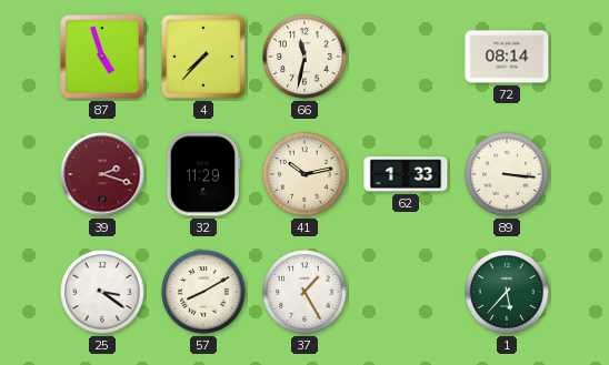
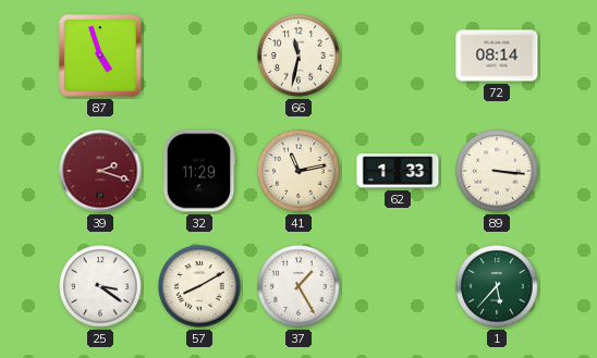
4: 7:37 -> none
41: 10:13 -> 11:13
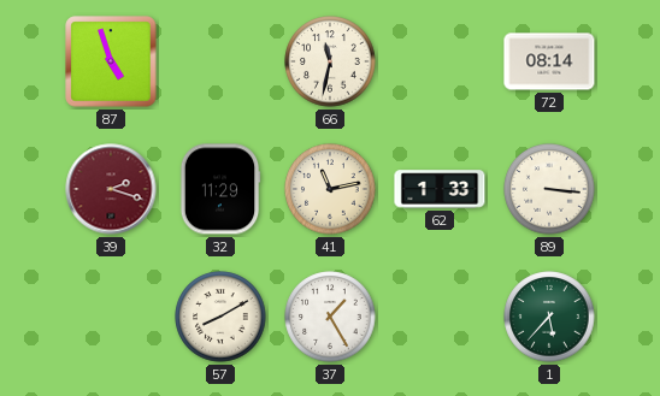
25: 3:21 -> none
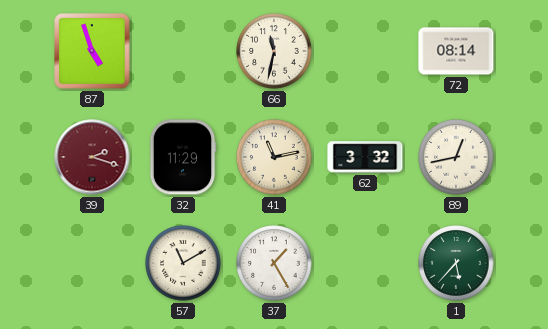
62: 1:33 -> 3:32
89: 3:16 -> 12:43
57: 8:10 -> 11:10
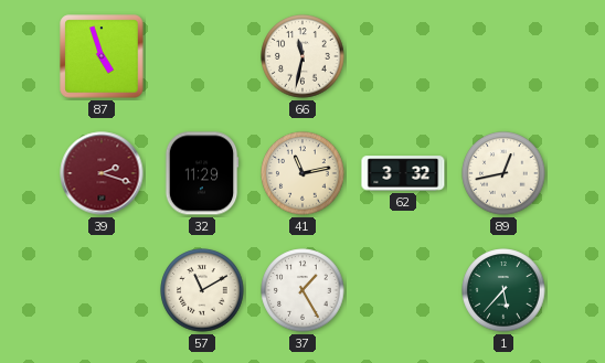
72: 08:14 -> none
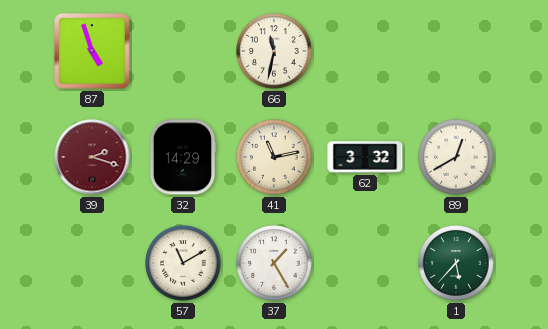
32: 11:29 -> 14:29
89: 12:43 -> 12:40
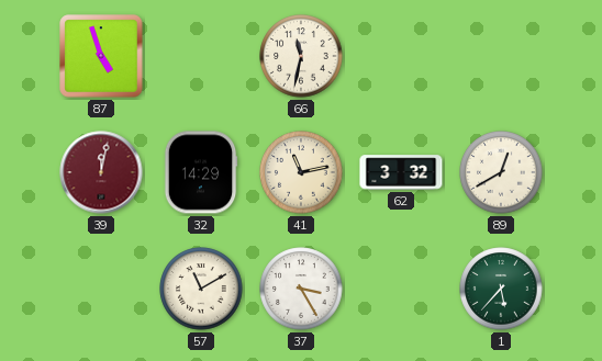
39: 2:18 -> 12:02
37: 1:25 -> 3:25
